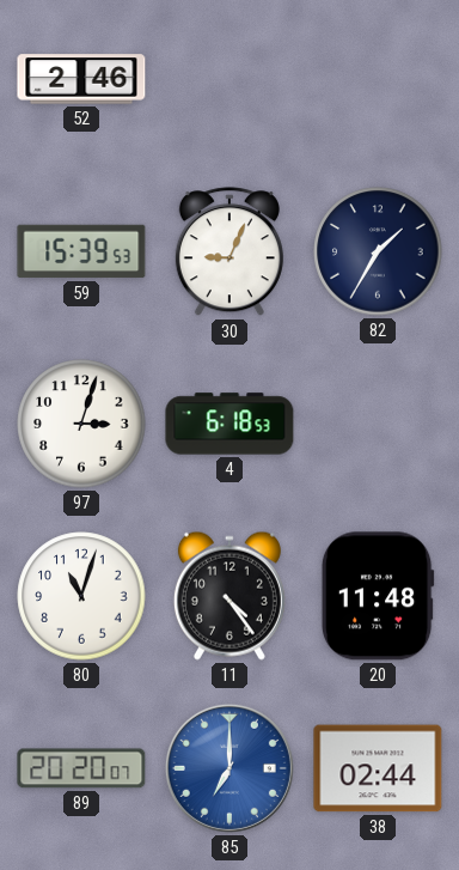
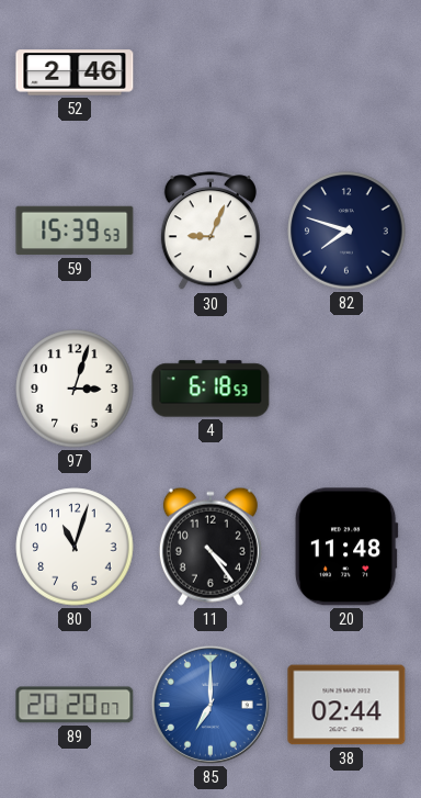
82: 1:35 -> 7:48
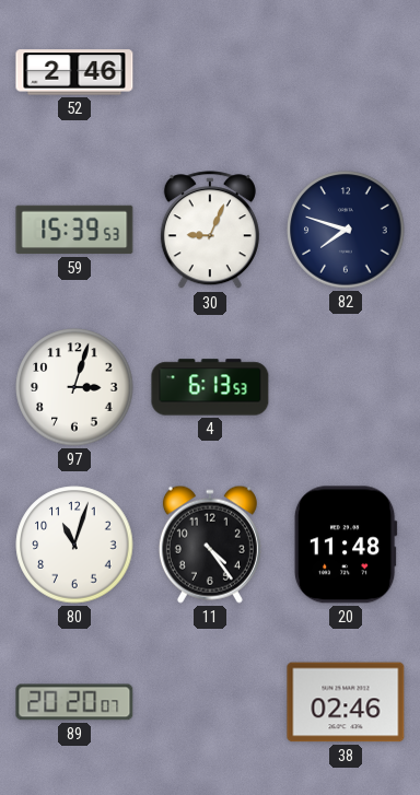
4: 6:18 -> 6:13
85: 7:00 -> none
38: 02:44 -> 02:46
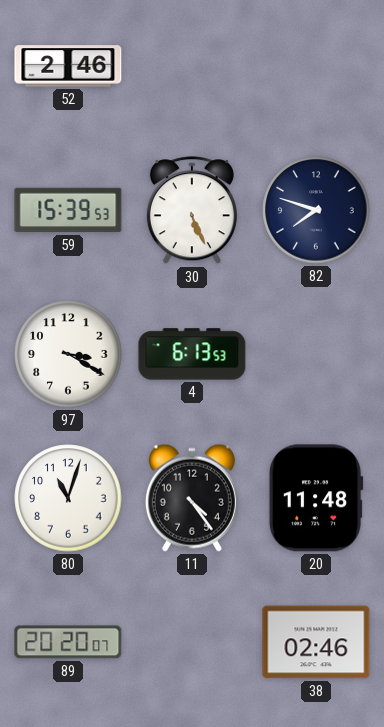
30: 9:04 -> 5:26
97: 3:03 -> 3:20
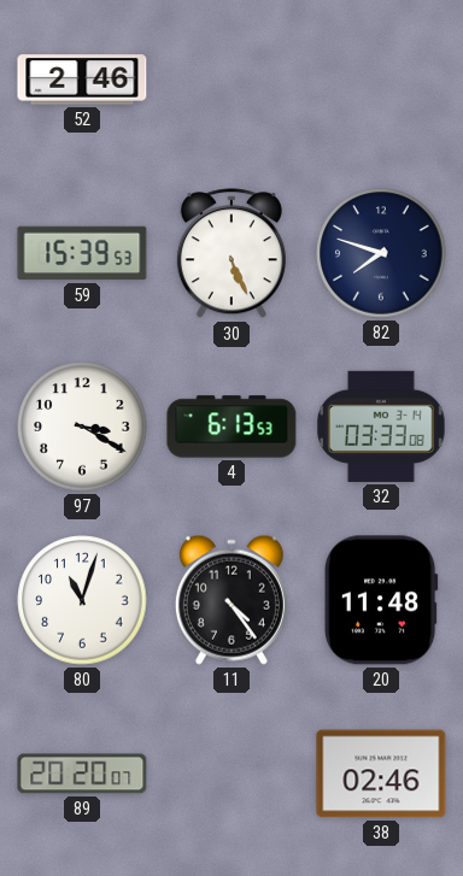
32: none -> 03:33
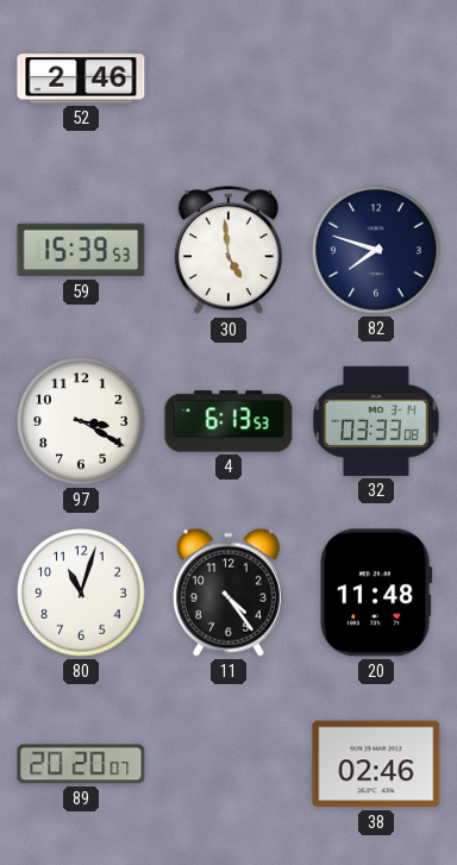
30: 5:26 -> 4:59
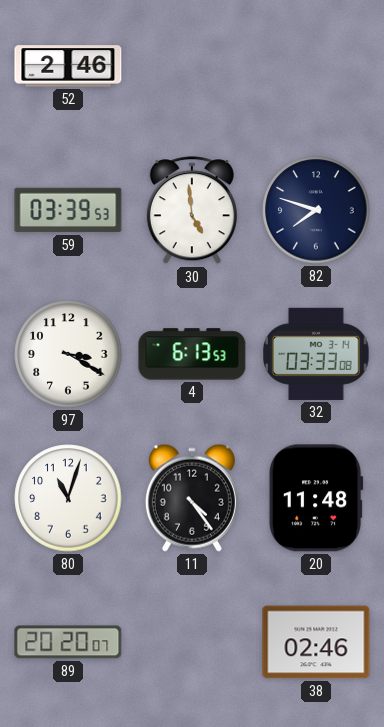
59: 15:39 -> 03:39
